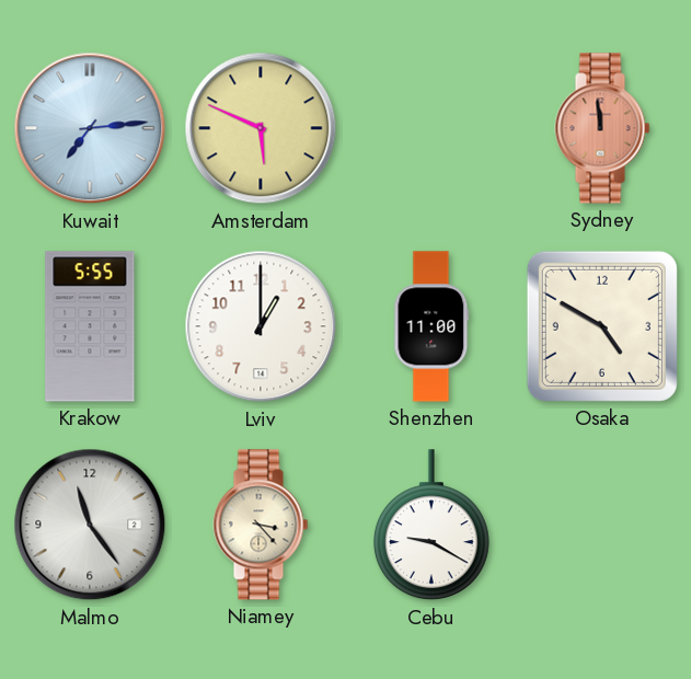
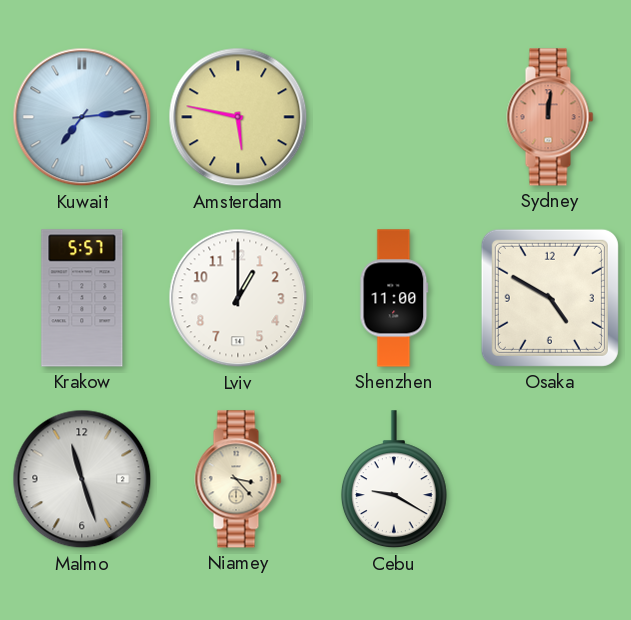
Amsterdam: 5:49 -> 5:47
Sydney: 11:59 -> 12:01
Krakow: 5:55 -> 5:57
Malmo: 11:24 -> 11:27
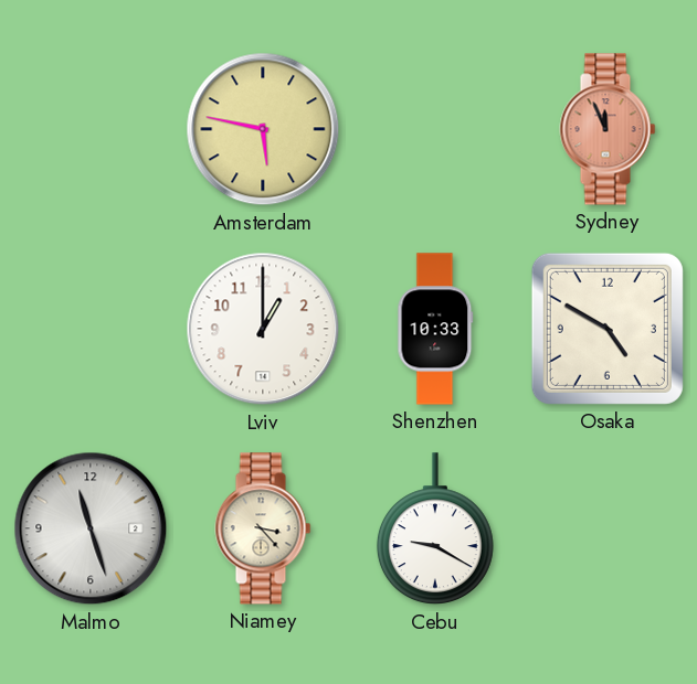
Kuwait: 7:14 -> none
Sydney: 12:01 -> 11:56
Krakow: 5:57 -> none
Shenzhen: 11:00 -> 10:33
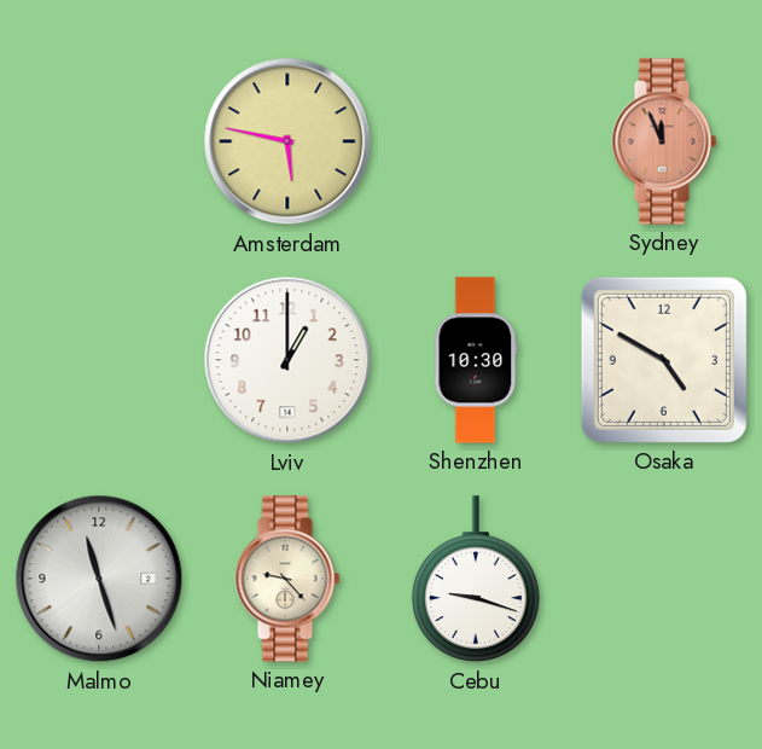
Shenzhen: 10:33 -> 10:30
Niamey: 3:23 -> 9:23
Cebu: 9:20 -> 9:18
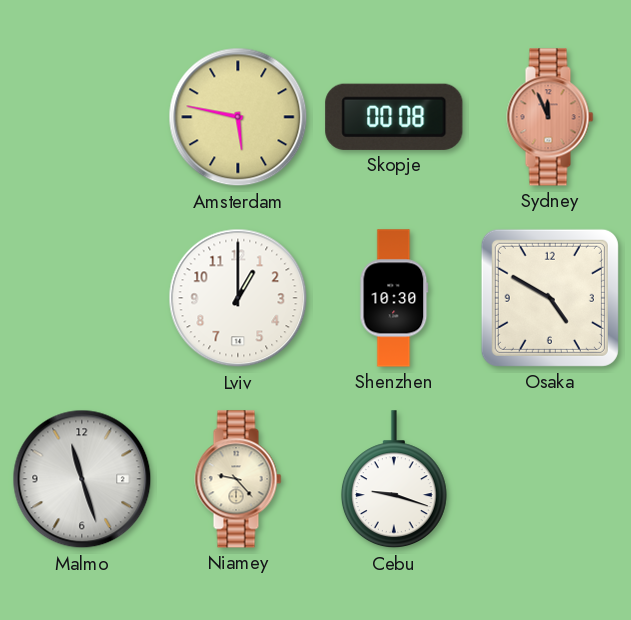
Skopje: none -> 00:08
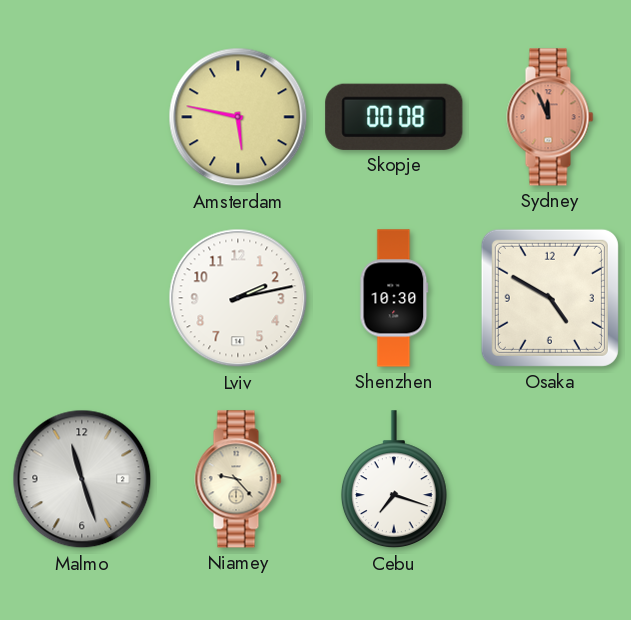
Lviv: 1:00 -> 2:13
Cebu: 9:18 -> 7:18
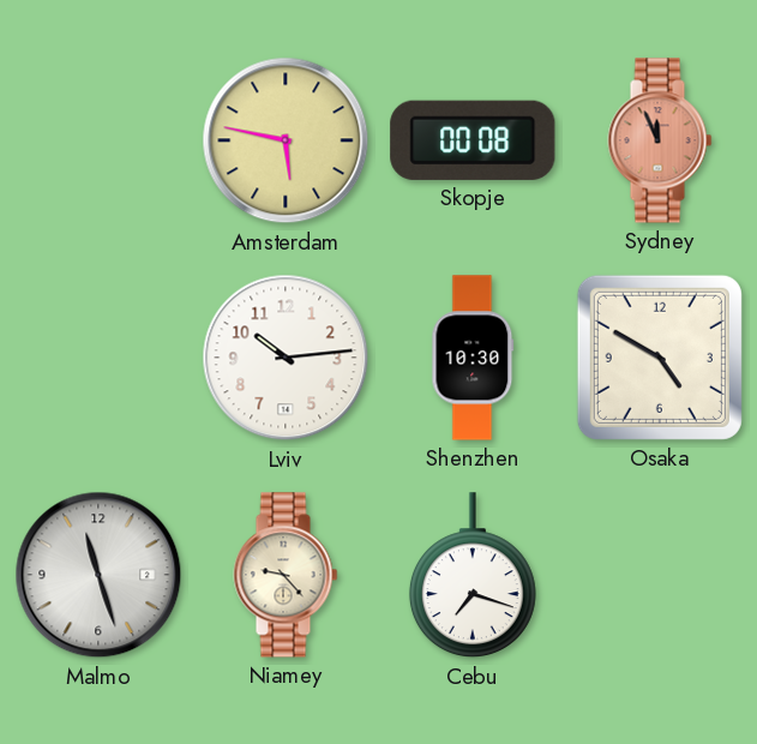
Lviv: 2:13 -> 10:14
